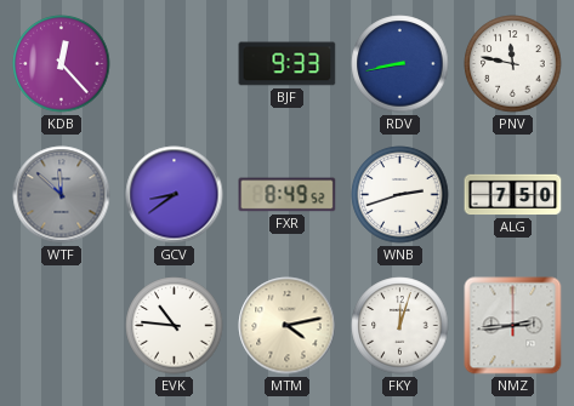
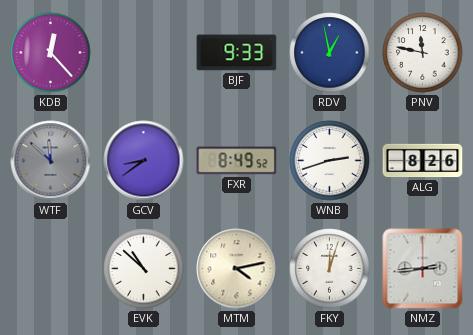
RDV: 8:43 -> 12:58
ALG: 7:50 -> 8:26
EVK: 10:46 -> 10:52
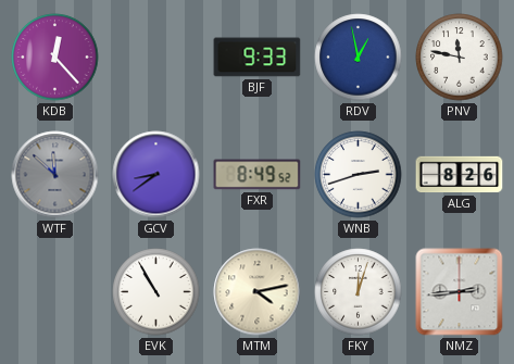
EVK: 10:52 -> 10:55
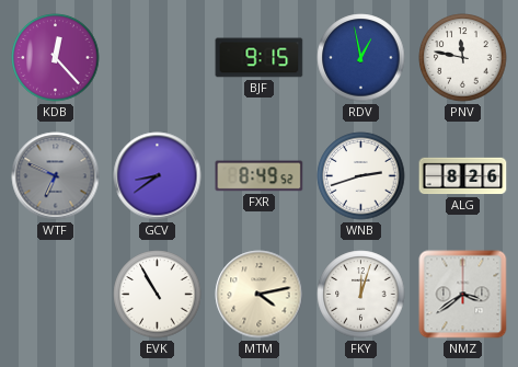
BJF: 9:33 -> 9:15
WTF: 11:52 -> 6:49
NMZ: 2:44 -> 3:39
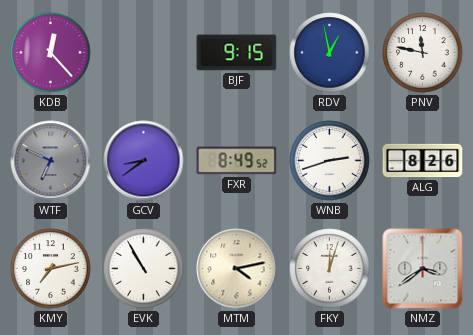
KMY: none -> 7:13
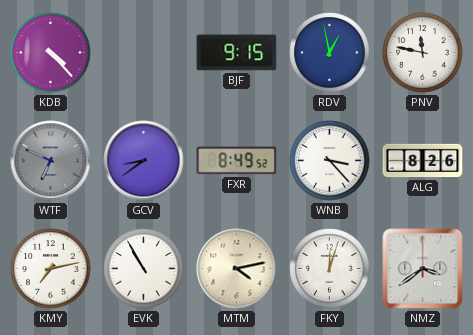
KDB: 12:23 -> 4:23
WNB: 2:42 -> 3:23
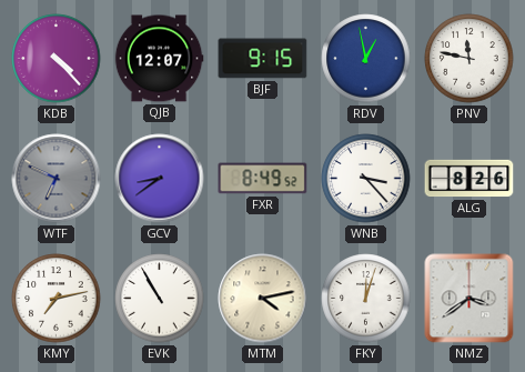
QJB: none -> 12:07
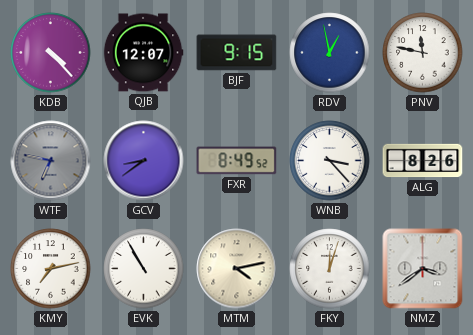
WTF: 6:49 -> 6:47
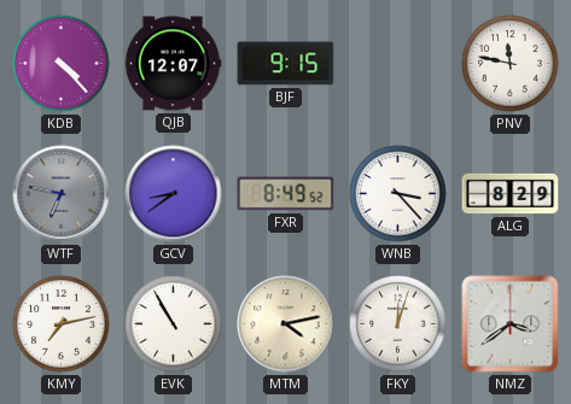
RDV: 12:58 -> none
ALG: 8:26 -> 8:29
